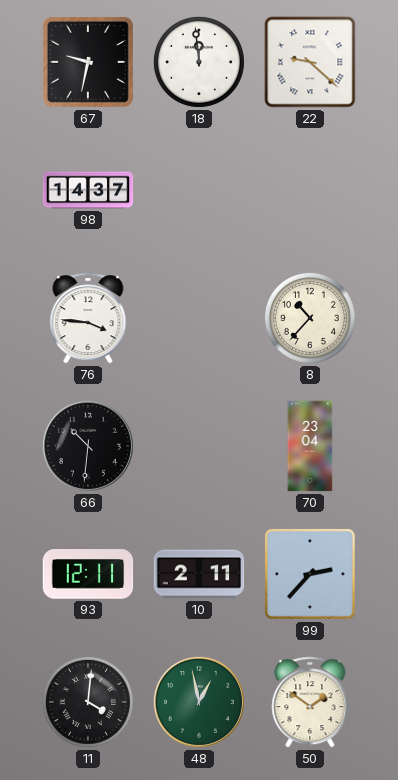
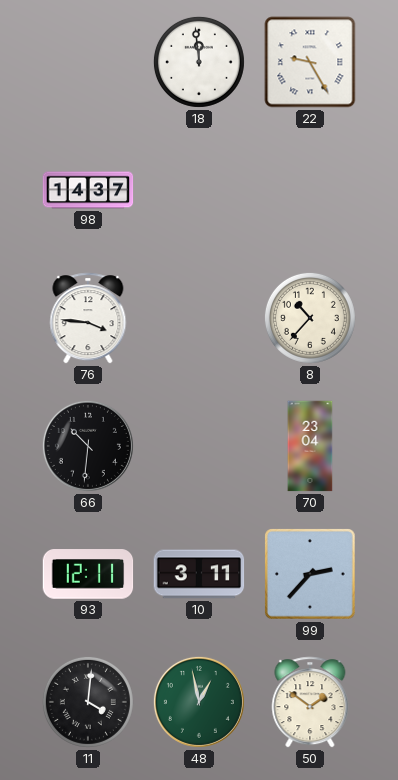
67: 9:32 -> none
22: 9:22 -> 9:25
10: 2:11 -> 3:11
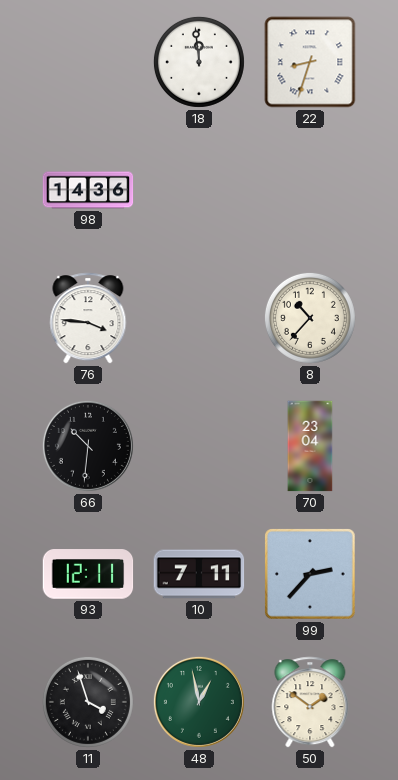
22: 9:25 -> 8:33
98: 14:37 -> 14:36
10: 3:11 -> 7:11
11: 4:01 -> 3:57
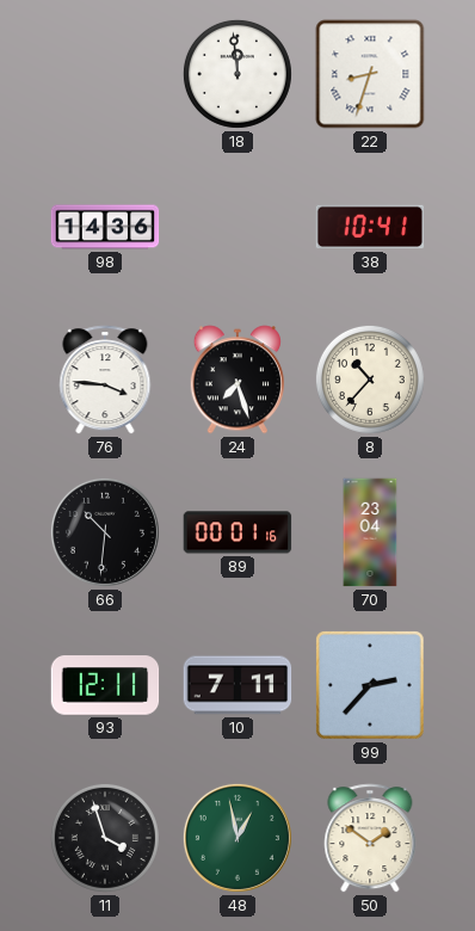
38: none -> 10:41
24: none -> 7:27
89: none -> 00:01
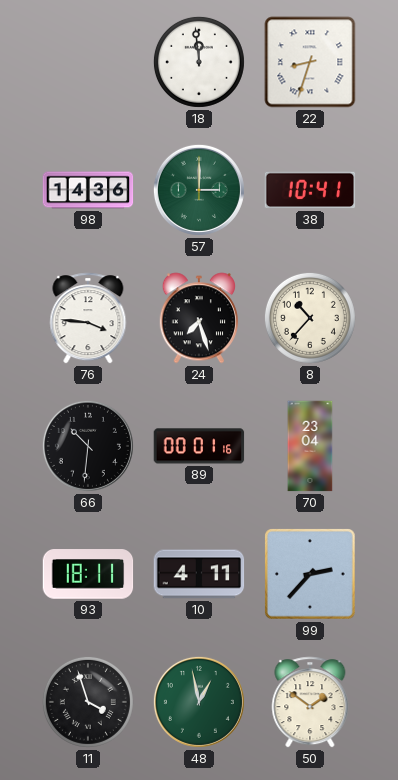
57: none -> 3:00
93: 12:11 -> 18:11
10: 7:11 -> 4:11
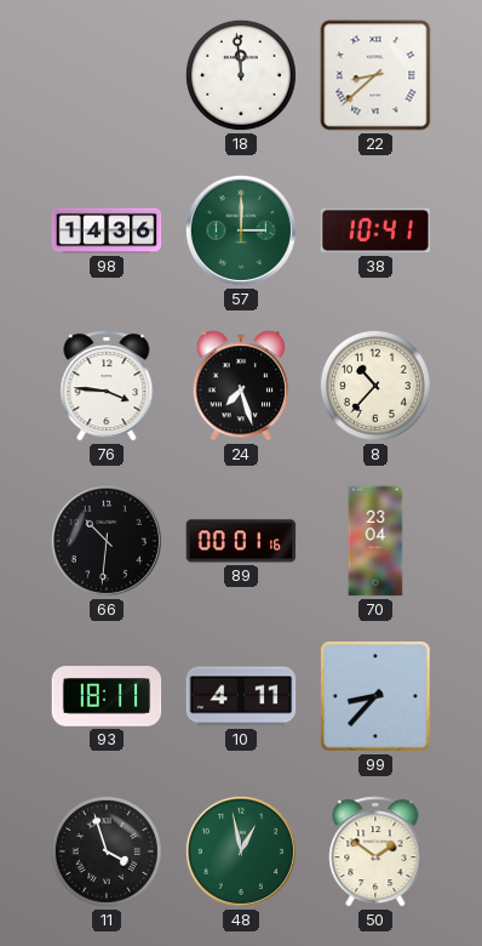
22: 8:33 -> 8:38
99: 2:37 -> 8:37
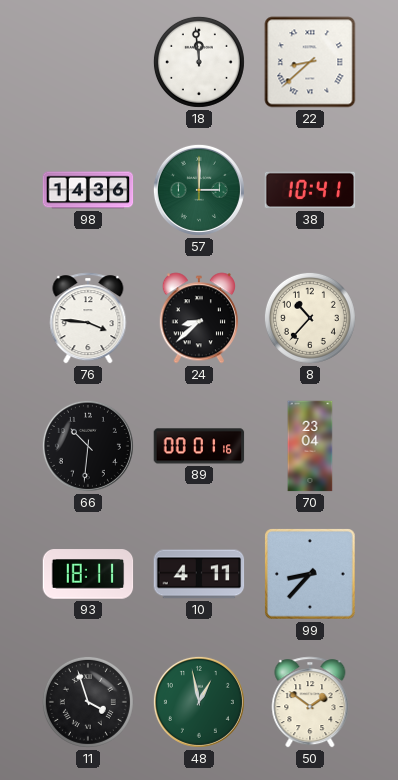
24: 7:27 -> 8:38
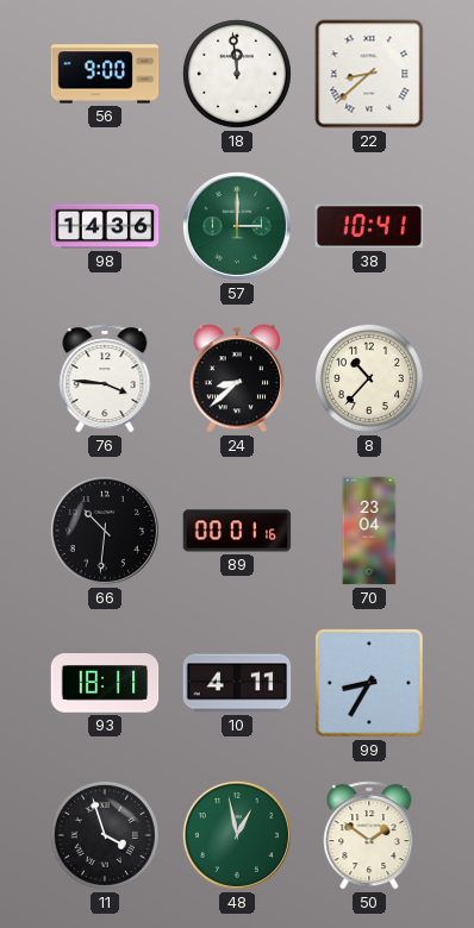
56: none -> 9:00
99: 8:37 -> 8:35
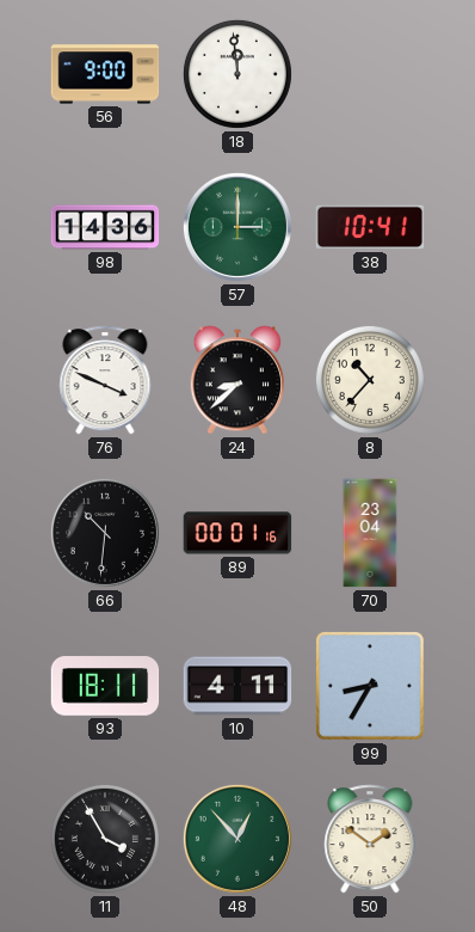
22: 8:38 -> none
76: 3:46 -> 3:49
11: 3:57 -> 3:55
48: 12:58 -> 12:53
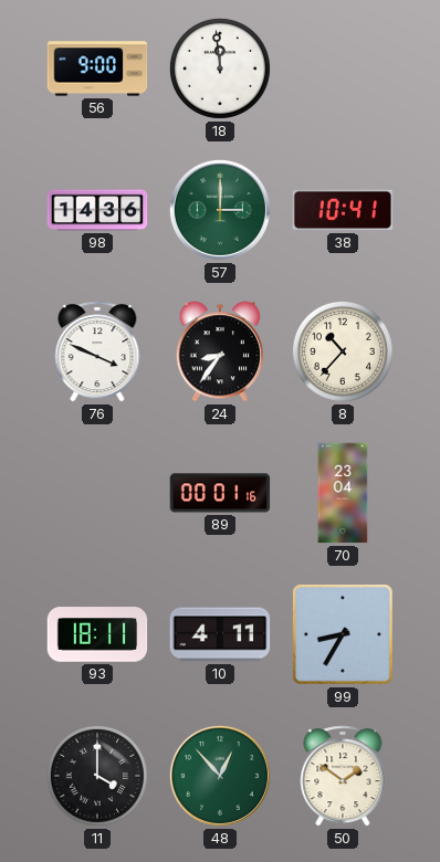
24: 8:38 -> 8:36
66: 10:31 -> none
11: 3:55 -> 4:00
